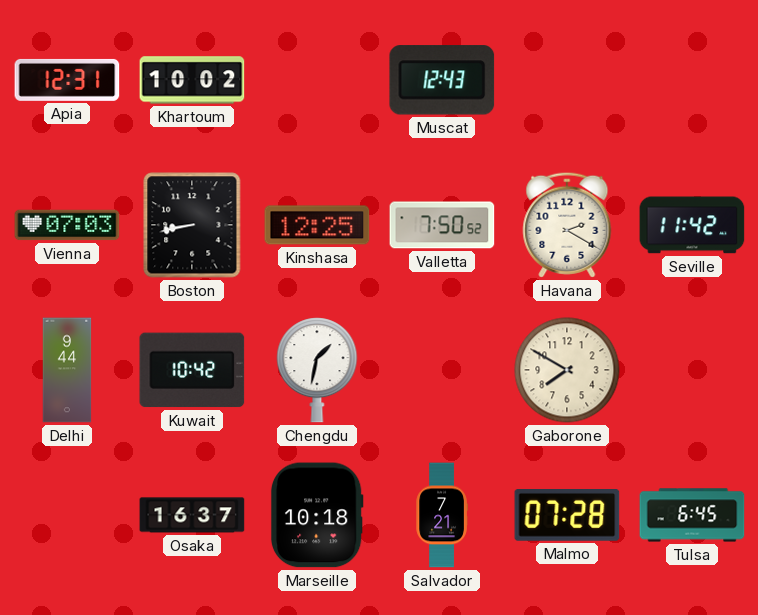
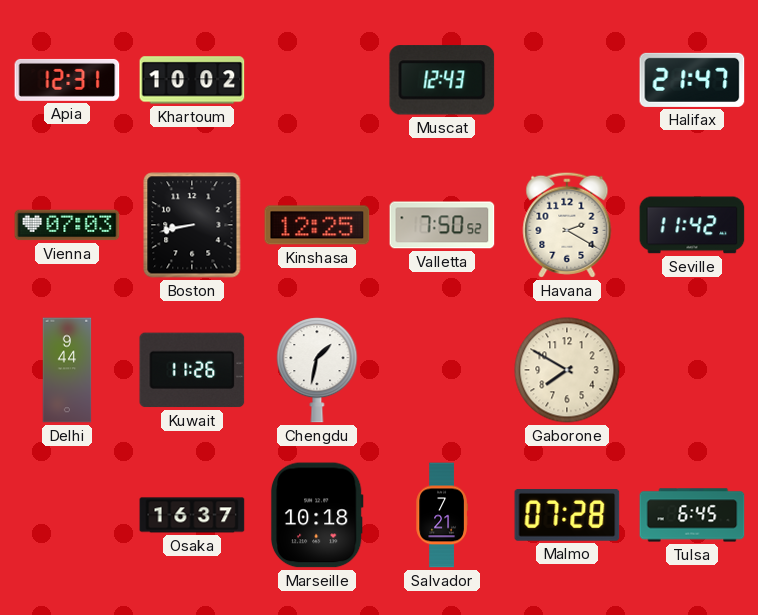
Halifax: none -> 21:47
Kuwait: 10:42 -> 11:26
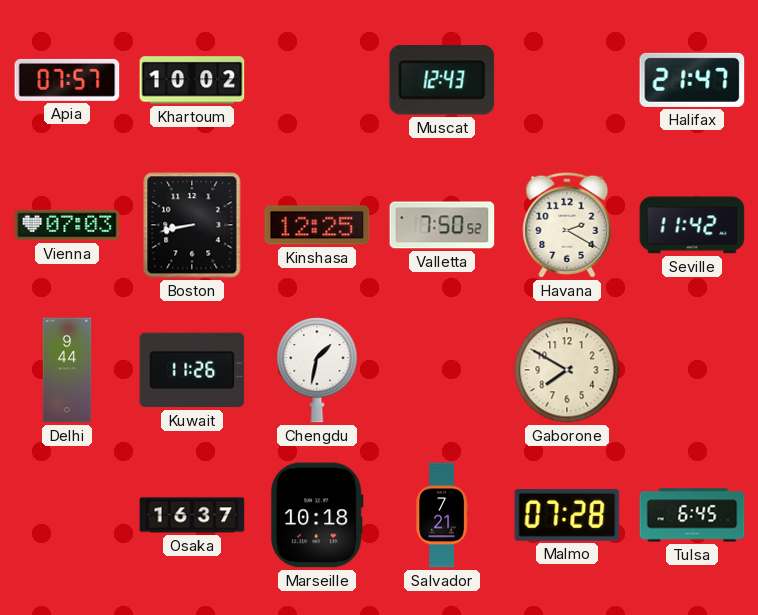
Apia: 12:31 -> 07:57
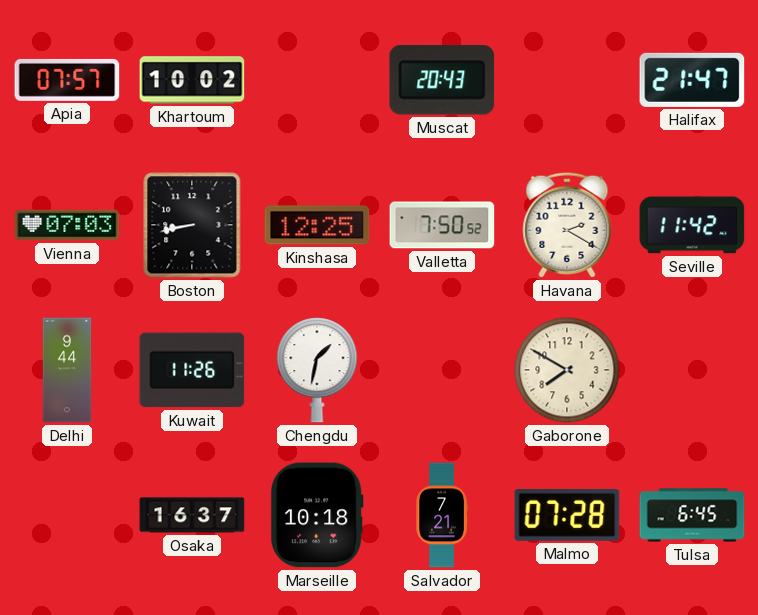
Muscat: 12:43 -> 20:43
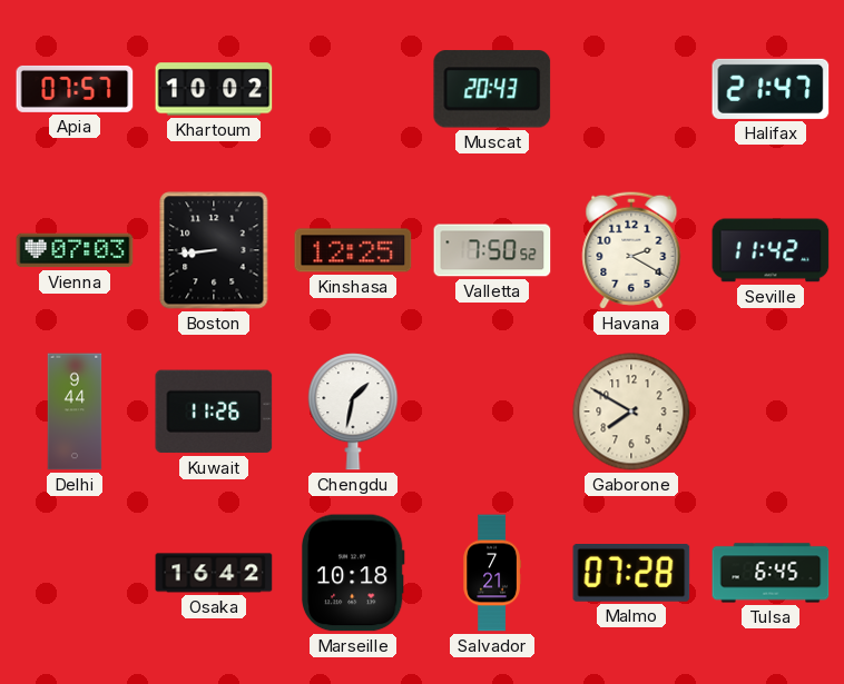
Boston: 8:43 -> 8:44
Osaka: 16:37 -> 16:42
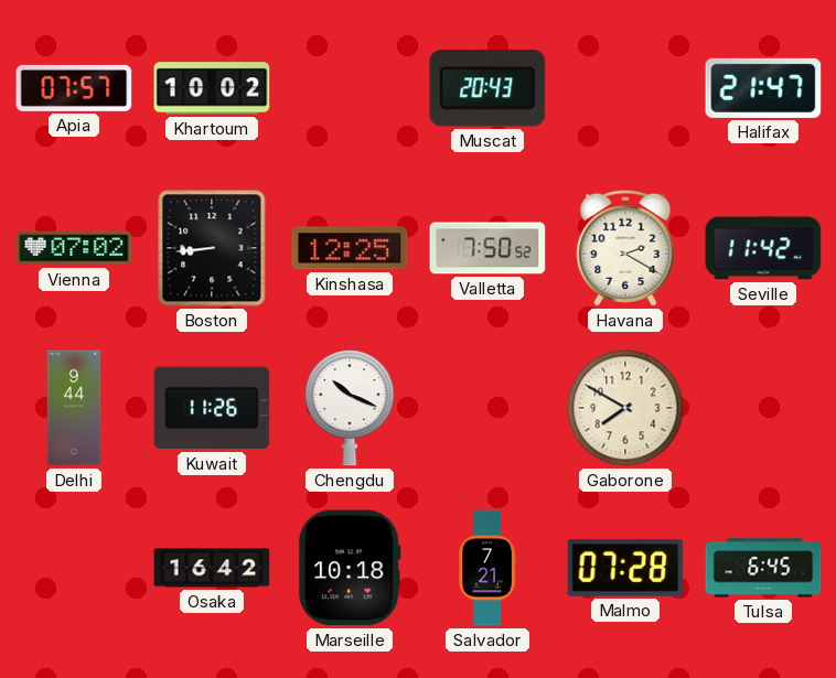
Vienna: 07:03 -> 07:02
Chengdu: 1:32 -> 10:19
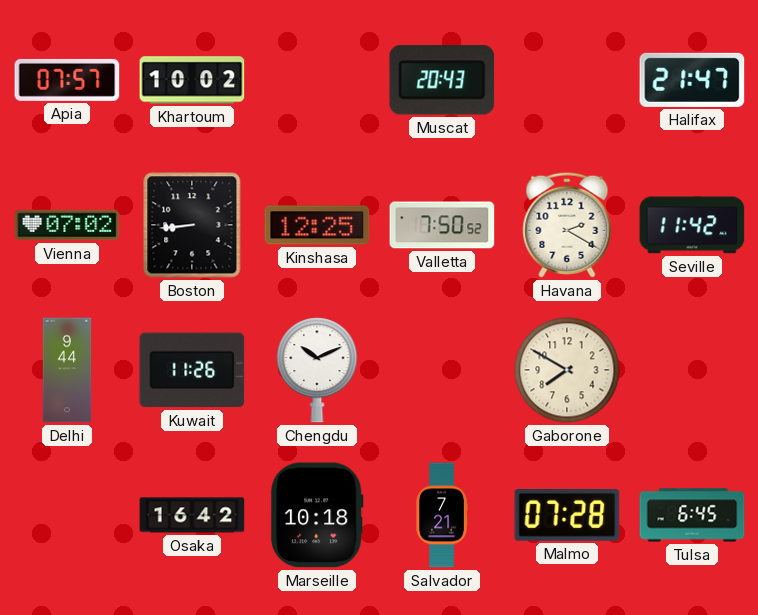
Chengdu: 10:19 -> 10:11
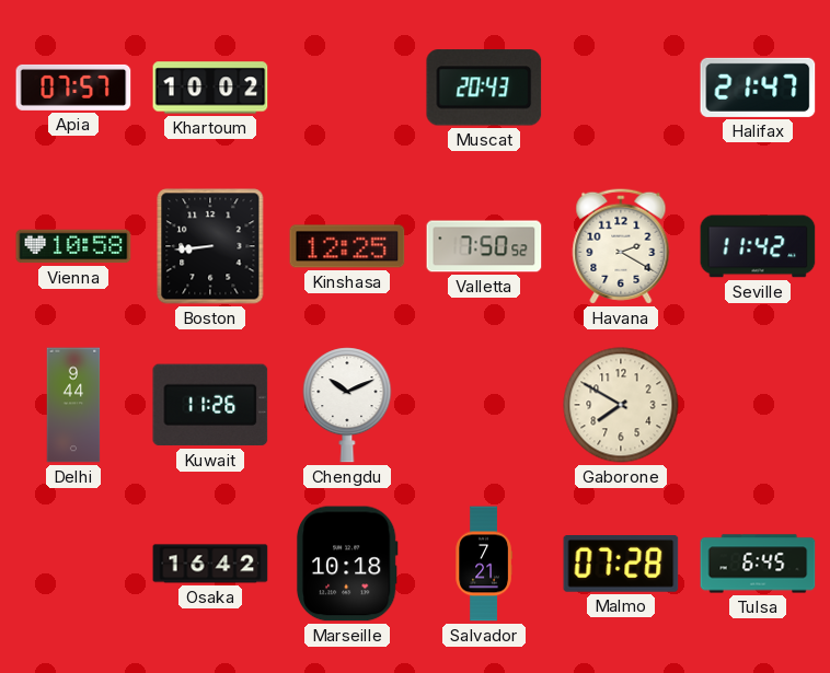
Vienna: 07:02 -> 10:58
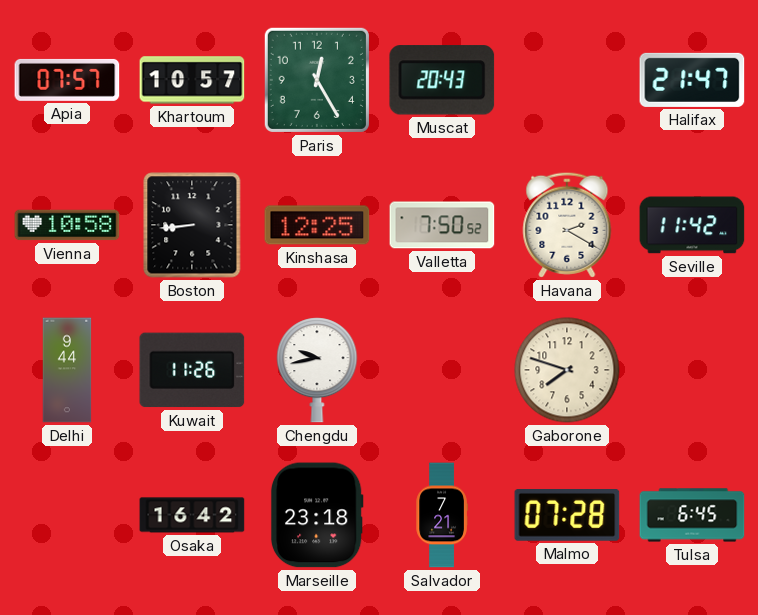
Khartoum: 10:02 -> 10:57
Paris: none -> 12:25
Chengdu: 10:11 -> 9:43
Gaborone: 7:50 -> 7:48
Marseille: 10:18 -> 23:18
